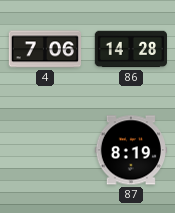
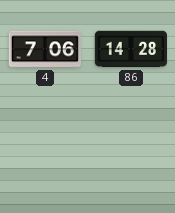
87: 8:19 -> none
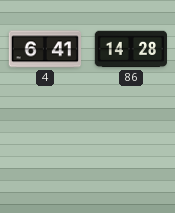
4: 7:06 -> 6:41
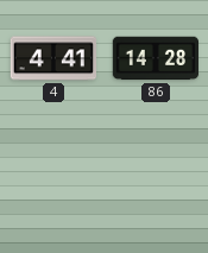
4: 6:41 -> 4:41
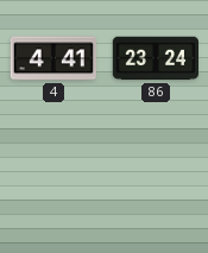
86: 14:28 -> 23:24
